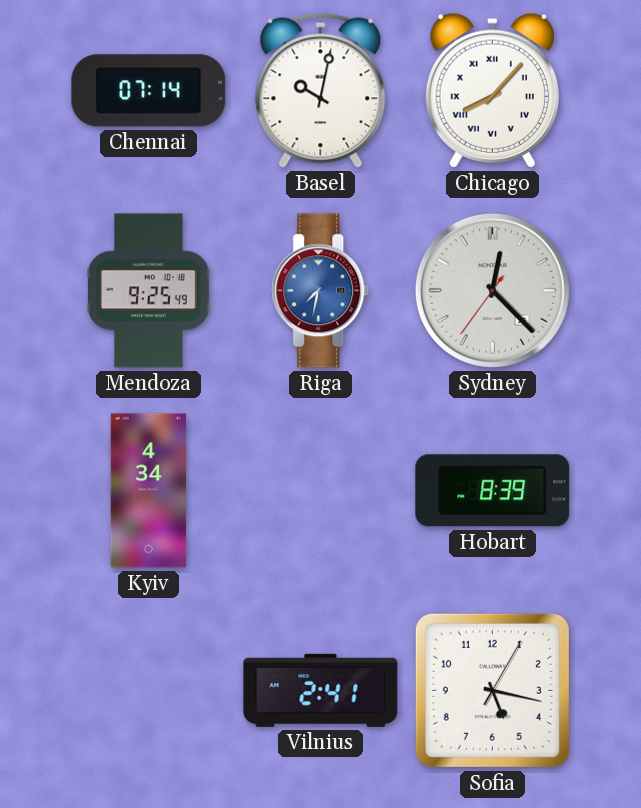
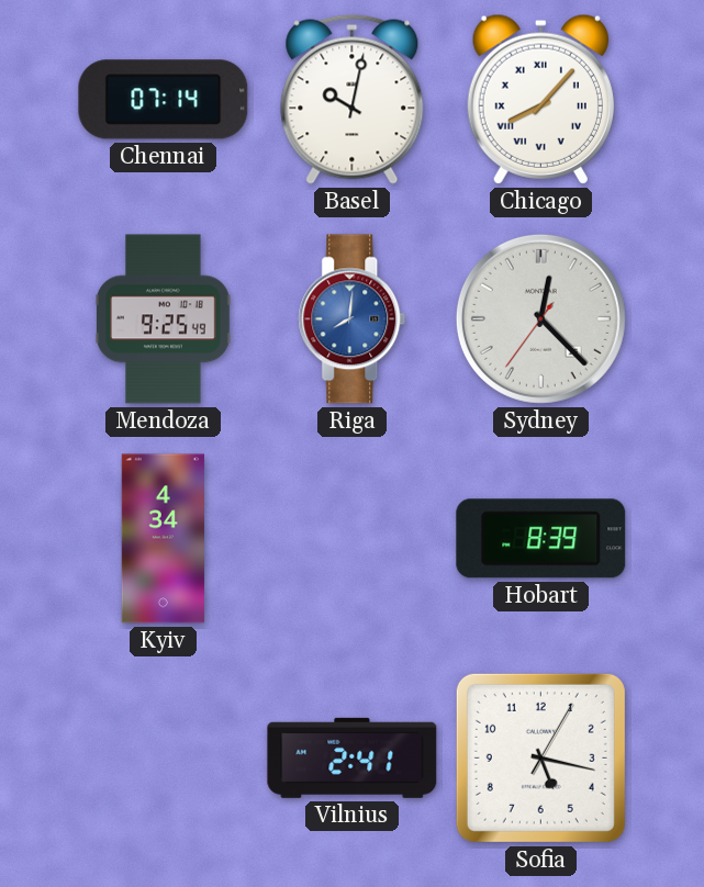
Riga: 7:32 -> 8:01
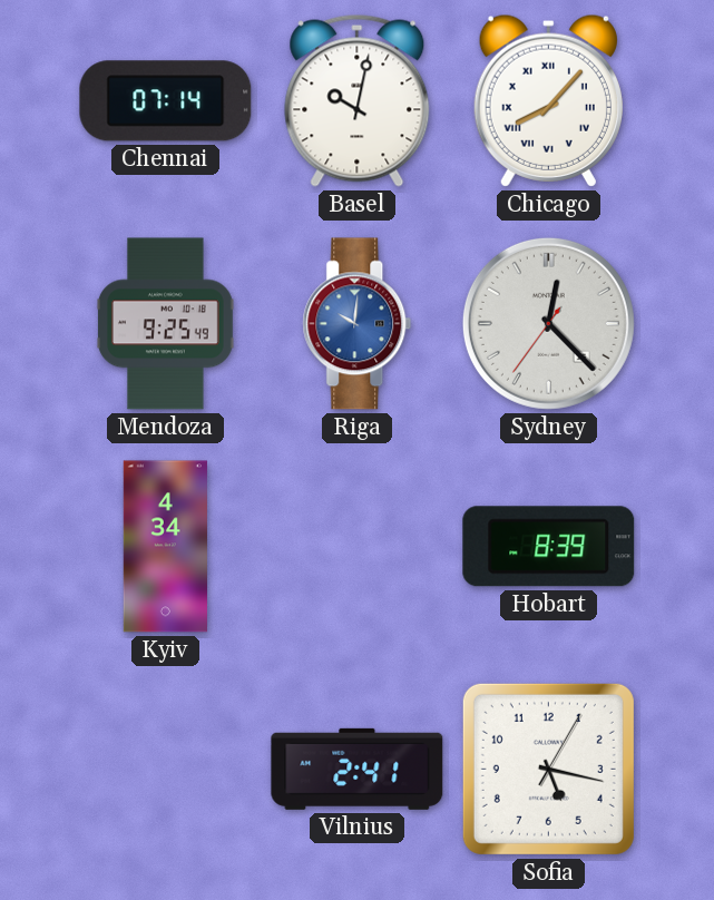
Riga: 8:01 -> 10:01
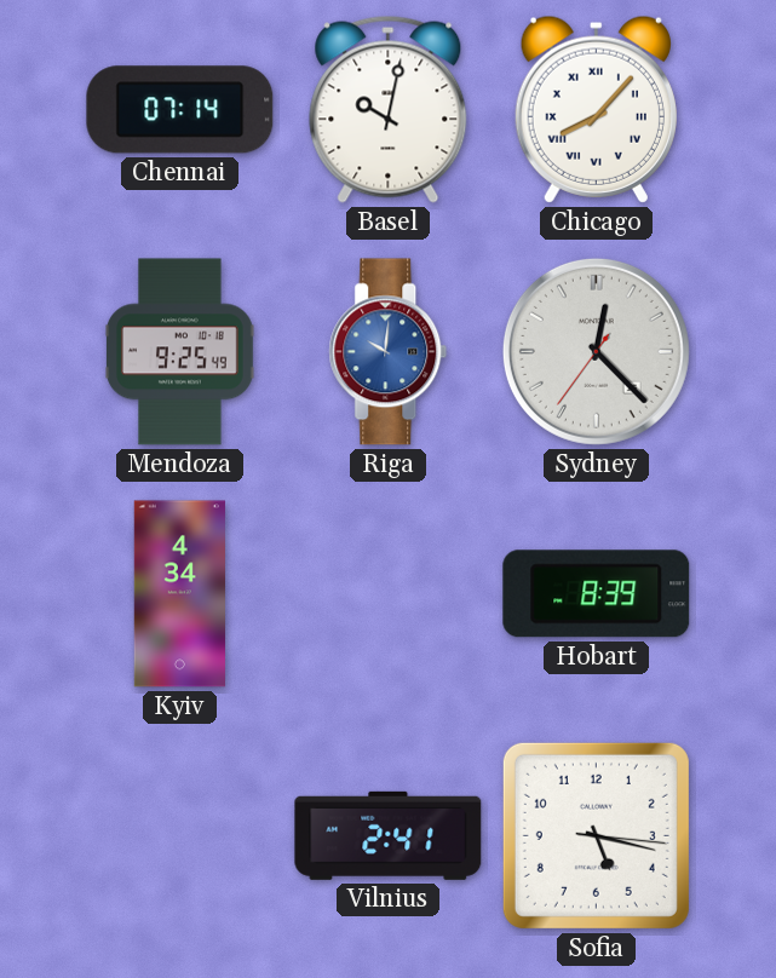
Sofia: 5:17:05 -> 5:17:16
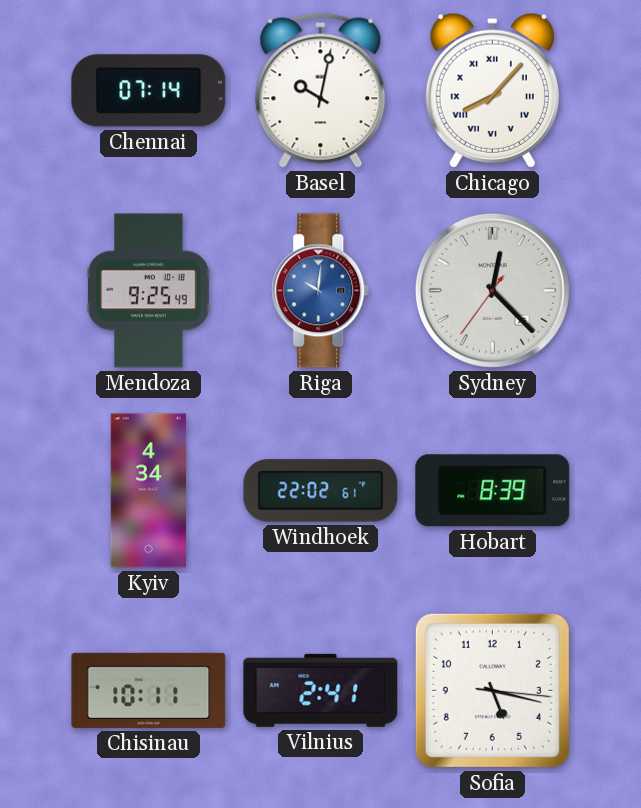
Windhoek: none -> 22:02
Chisinau: none -> 10:11
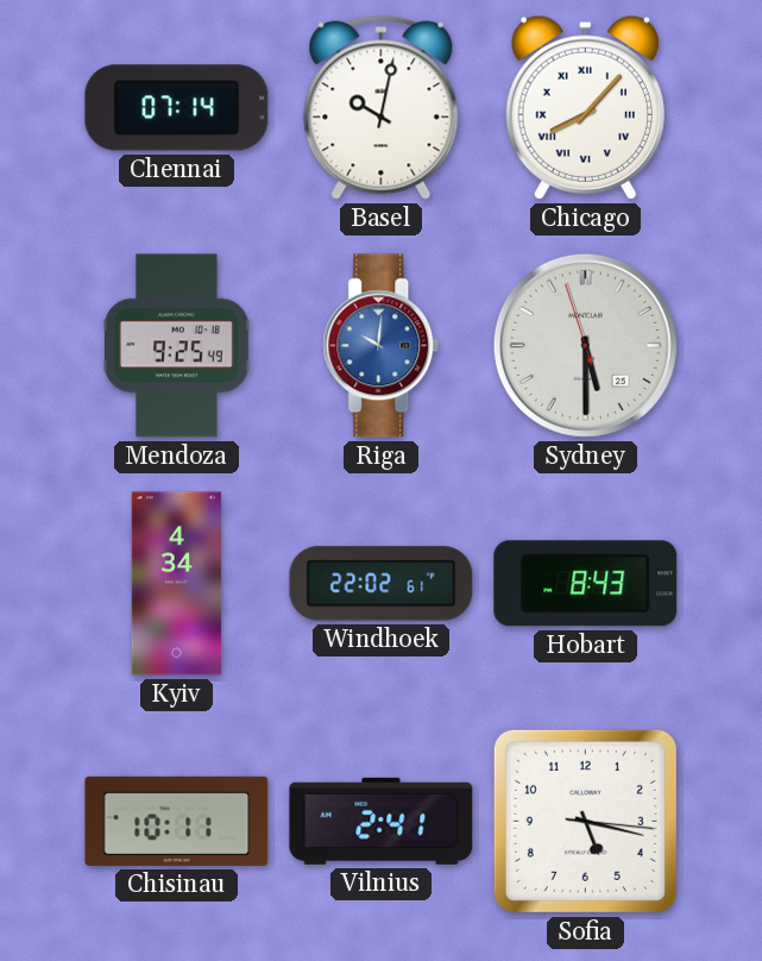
Sydney: 12:22 -> 5:29
Hobart: 8:39 -> 8:43
